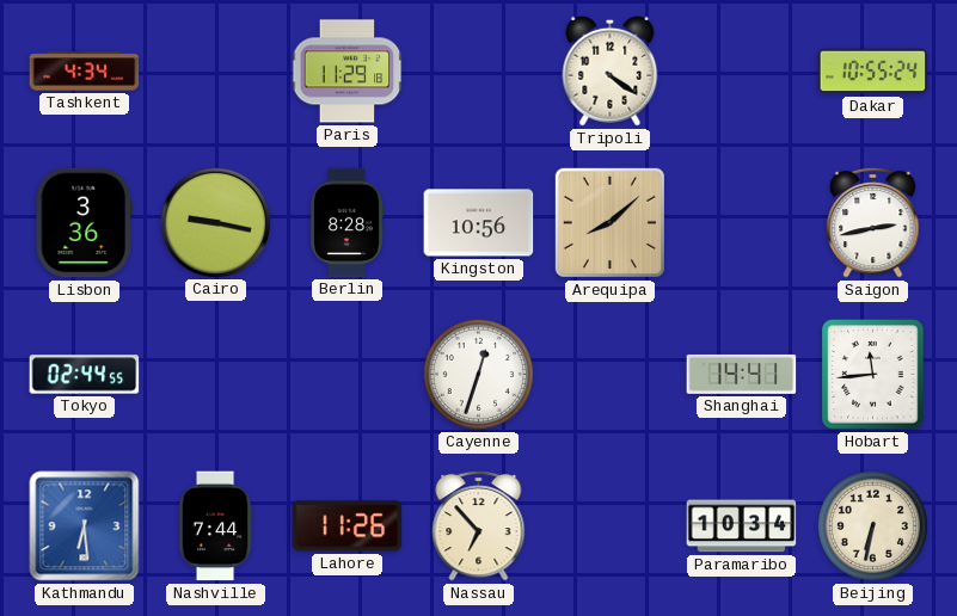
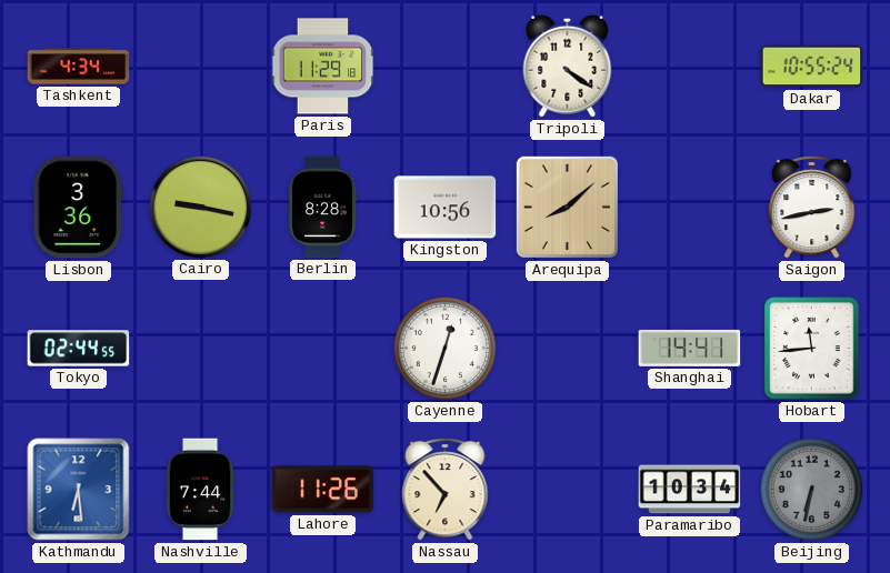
Beijing dial: cream -> grey
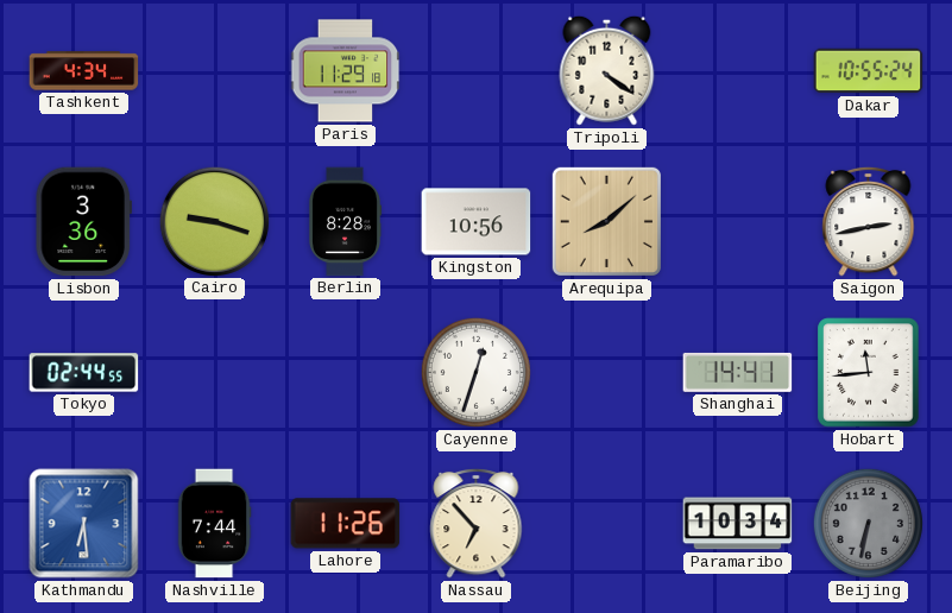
Cairo: 9:17 -> 9:18
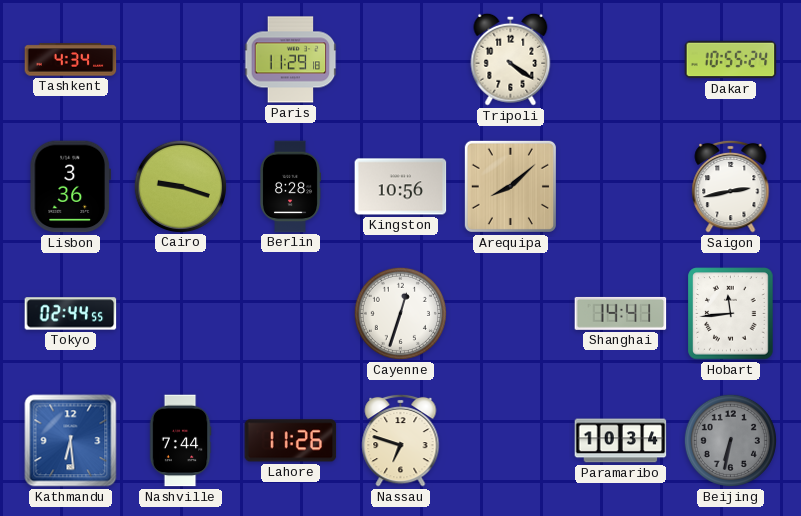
Nassau: 6:53 -> 6:48
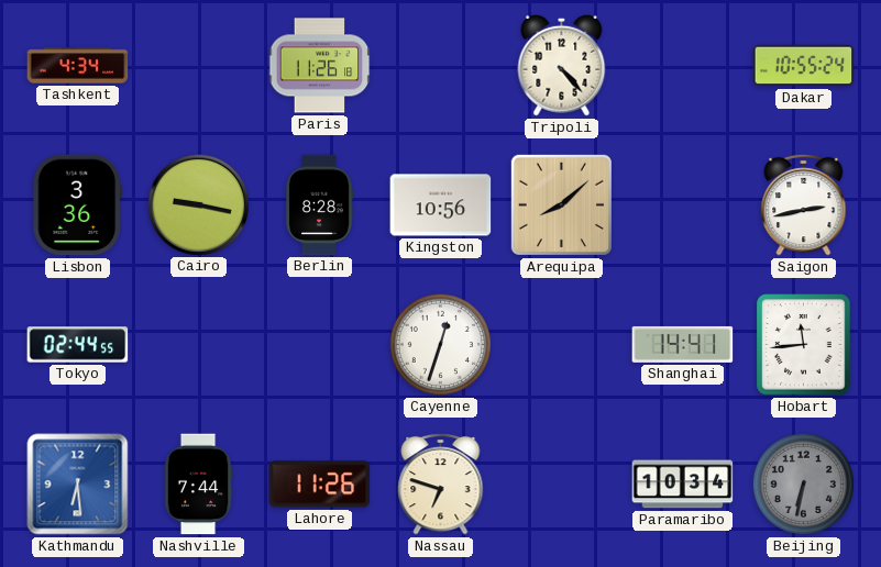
Paris: 11:29 -> 11:26
Tripoli: 4:21 -> 4:23
Cairo: 9:18 -> 9:17
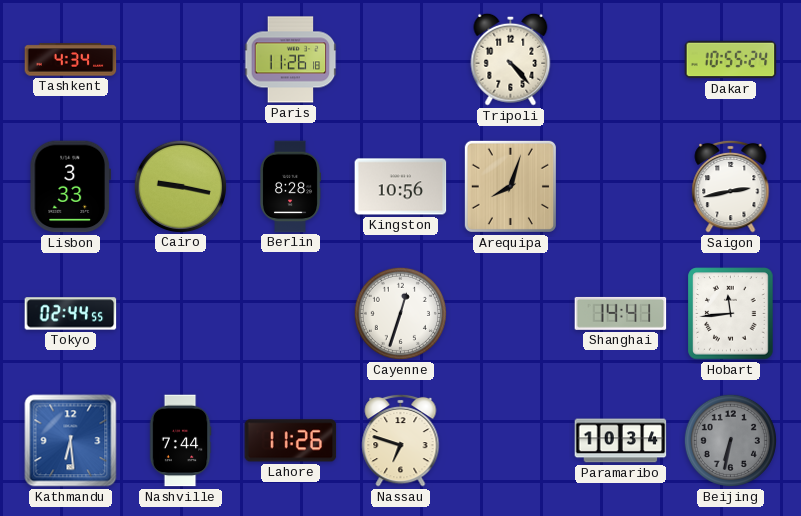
Lisbon: 3:36 -> 3:33
Arequipa: 8:08 -> 8:03
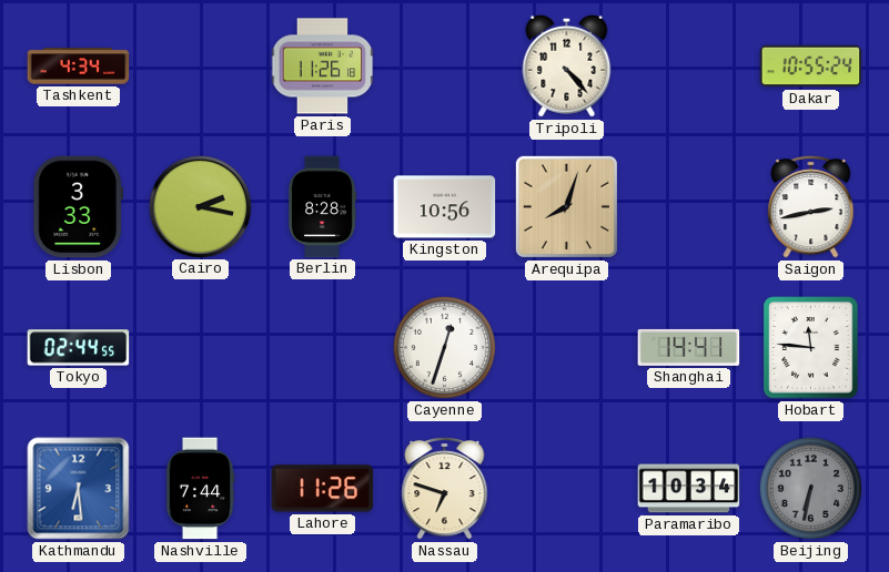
Cairo: 9:17 -> 2:17
Hobart: 11:44 -> 11:46
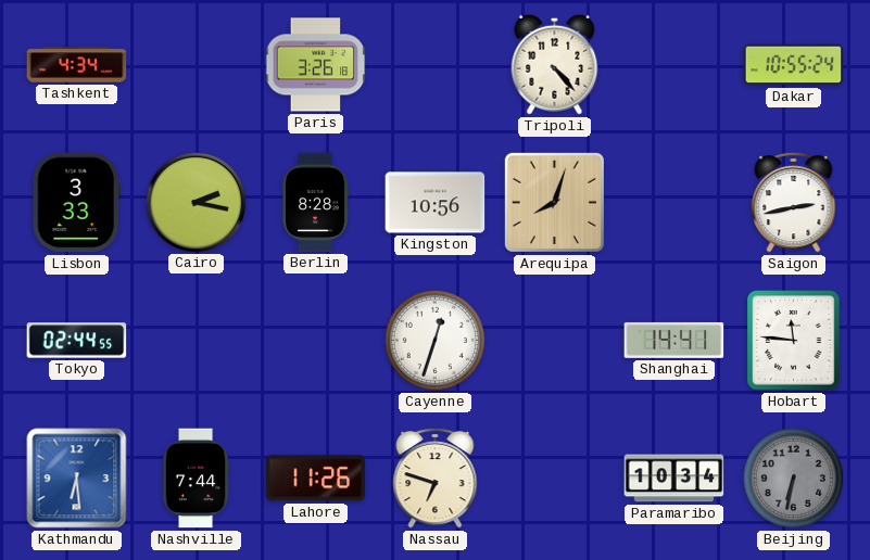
Paris: 11:26 -> 3:26
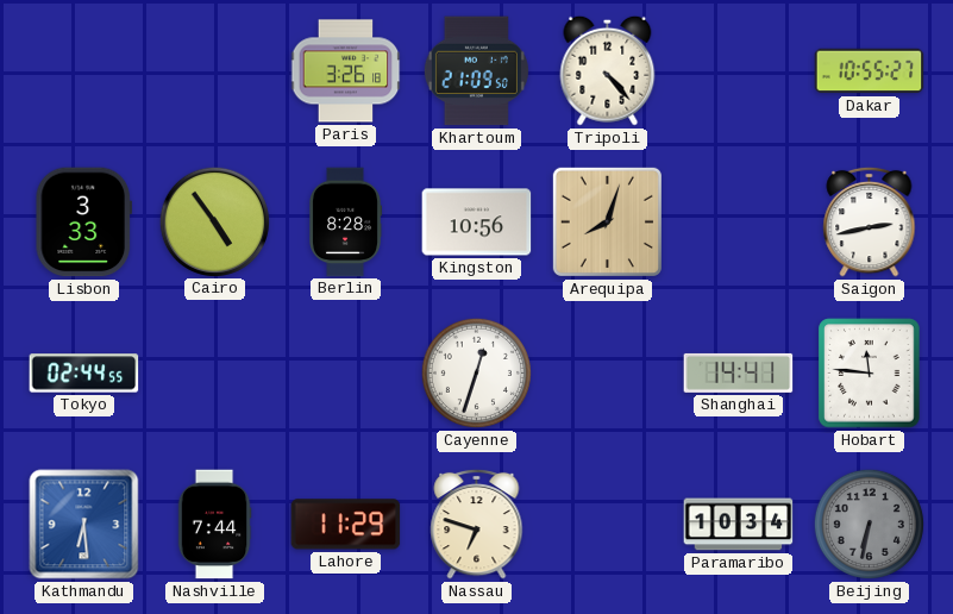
Tashkent: 4:34 -> none
Khartoum: none -> 21:09
Dakar: 10:55:24 -> 10:55:27
Cairo: 2:17 -> 4:54
Lahore: 11:26 -> 11:29
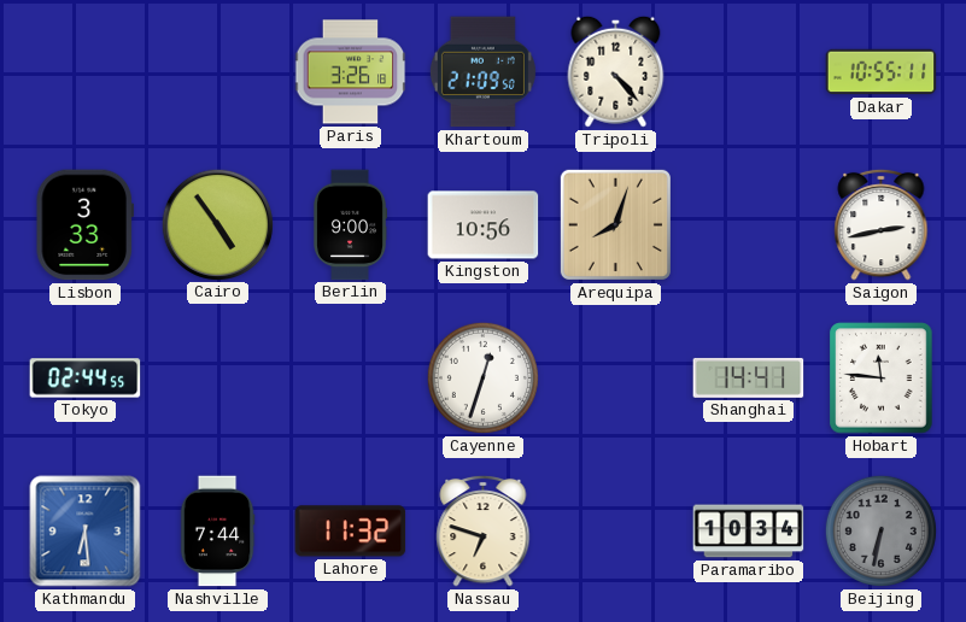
Dakar: 10:55:27 -> 10:55:11
Berlin: 8:28 -> 9:00
Lahore: 11:29 -> 11:32
